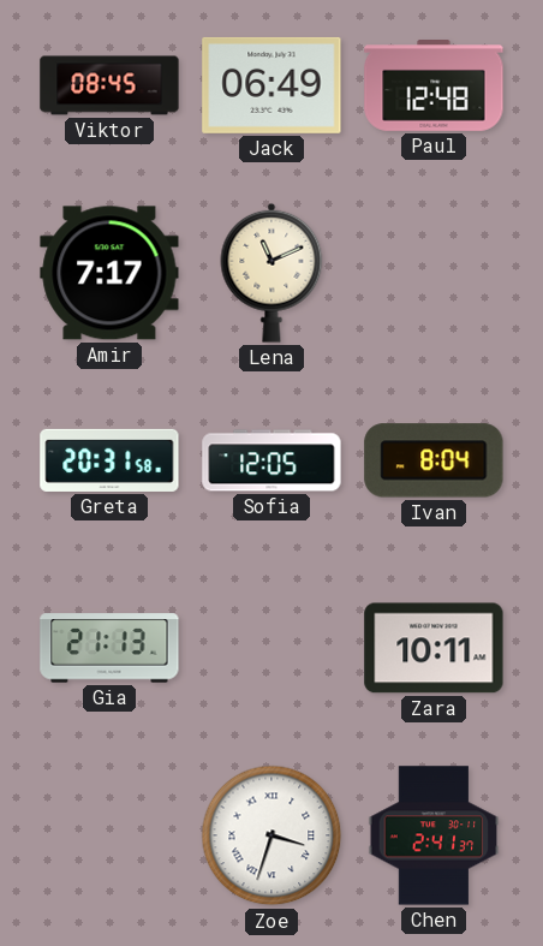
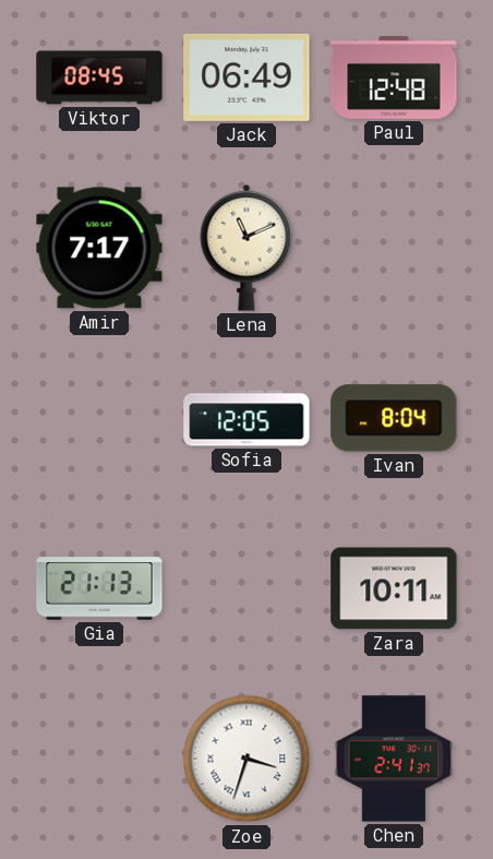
Greta: 20:31 -> none
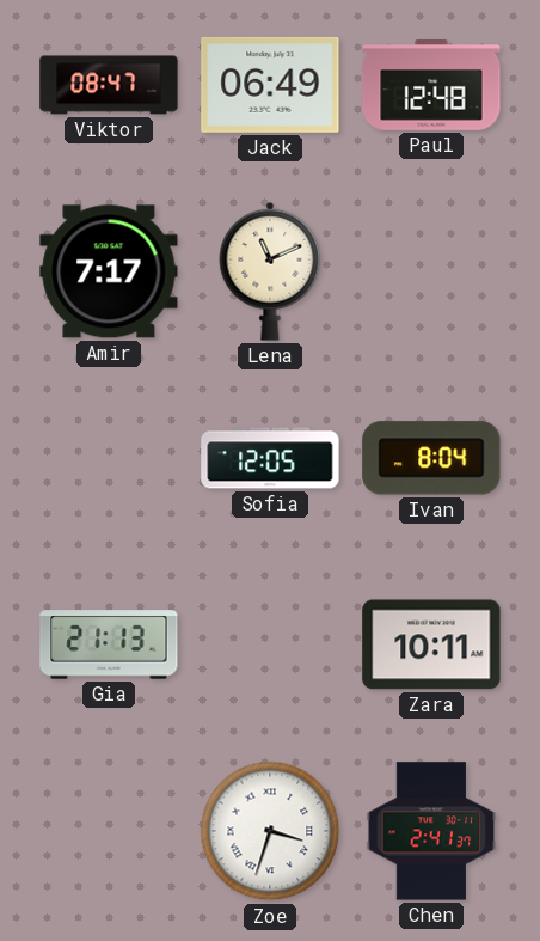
Viktor: 08:45 -> 08:47
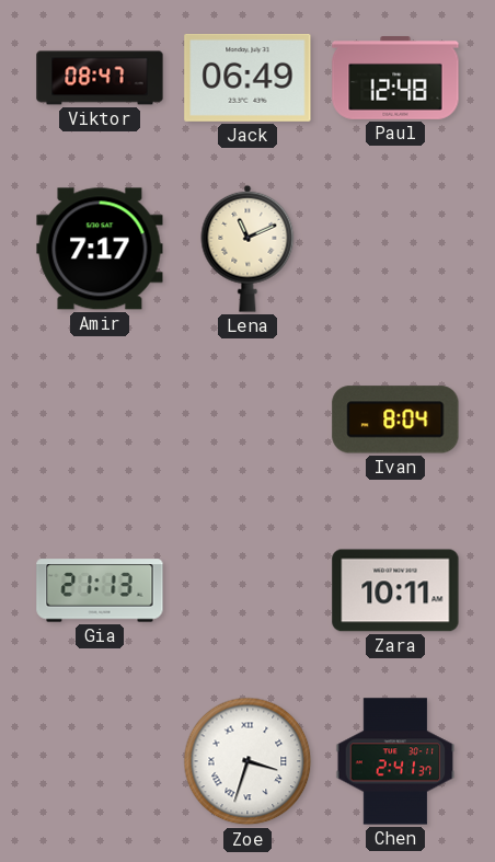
Sofia: 12:05 -> none
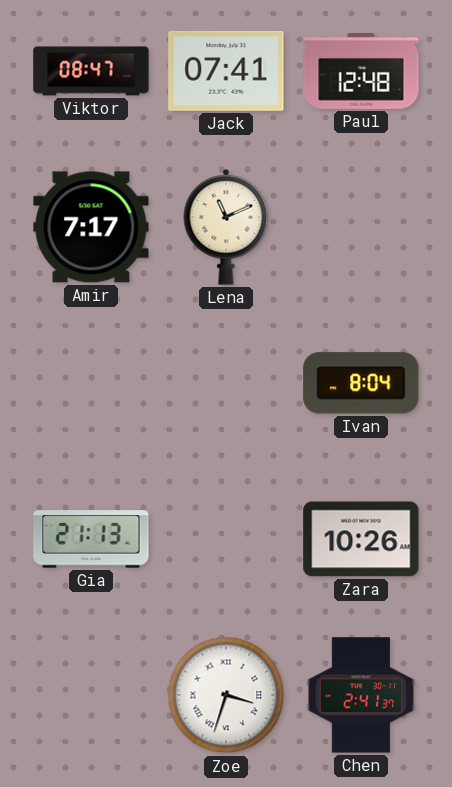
Jack: 06:49 -> 07:41
Zara: 10:11 -> 10:26
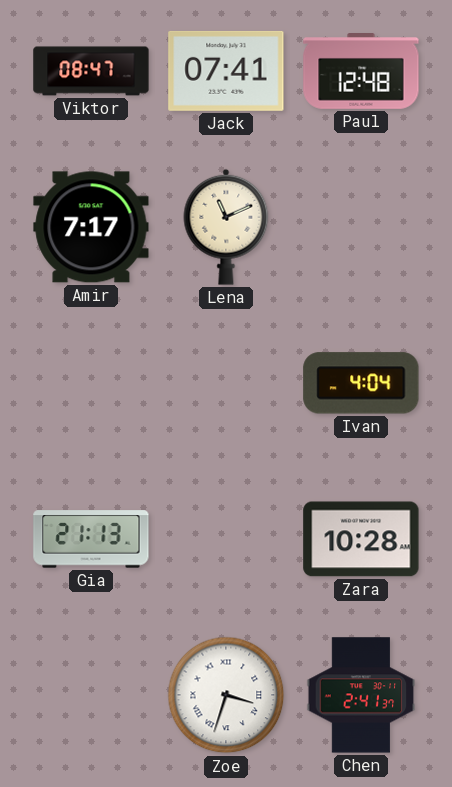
Ivan: 8:04 -> 4:04
Zara: 10:26 -> 10:28
